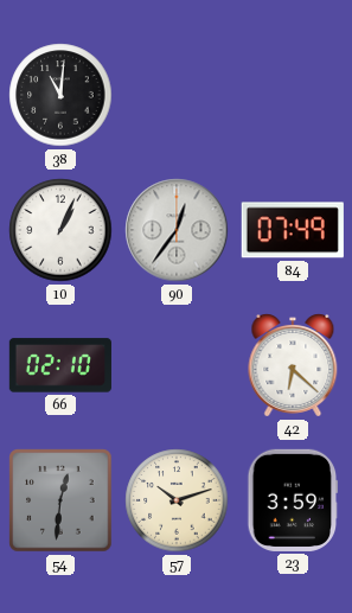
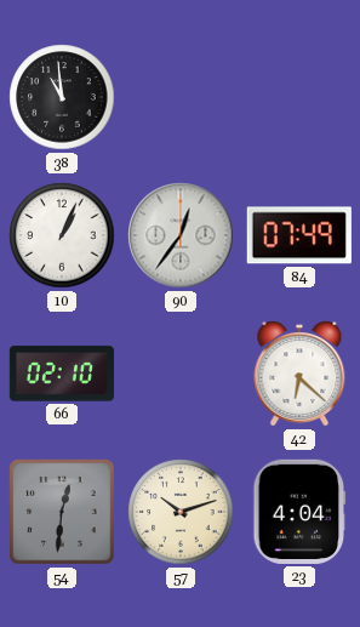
38: 11:01 -> 10:59
23: 3:59 -> 4:04
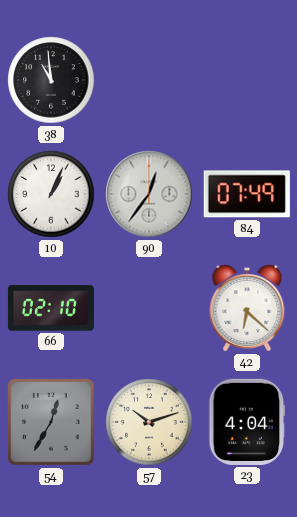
54: 12:31 -> 12:35
